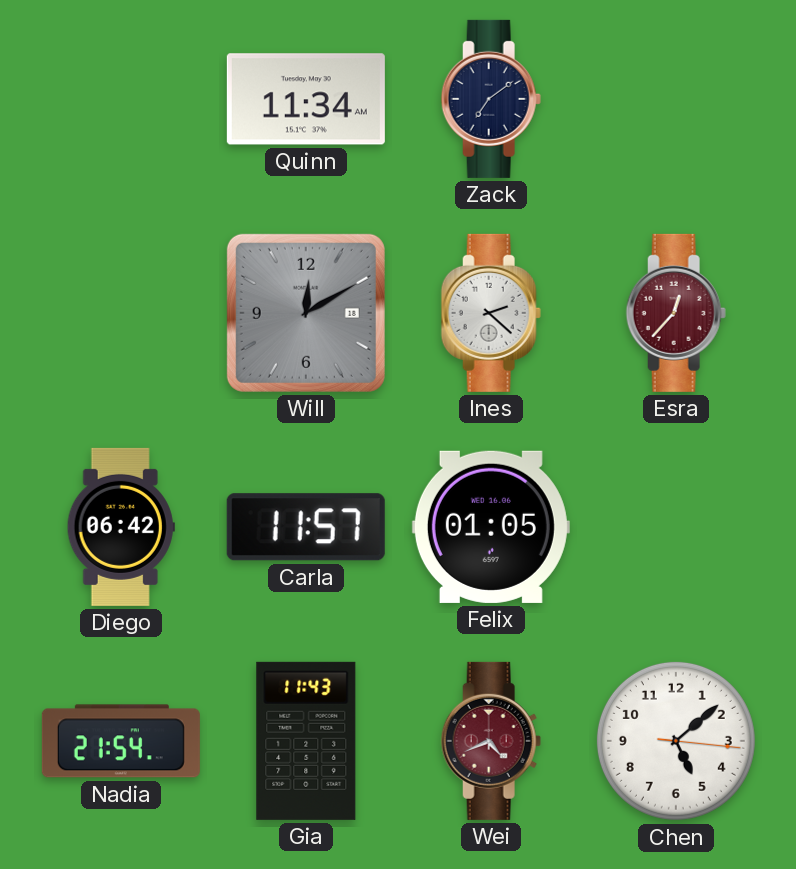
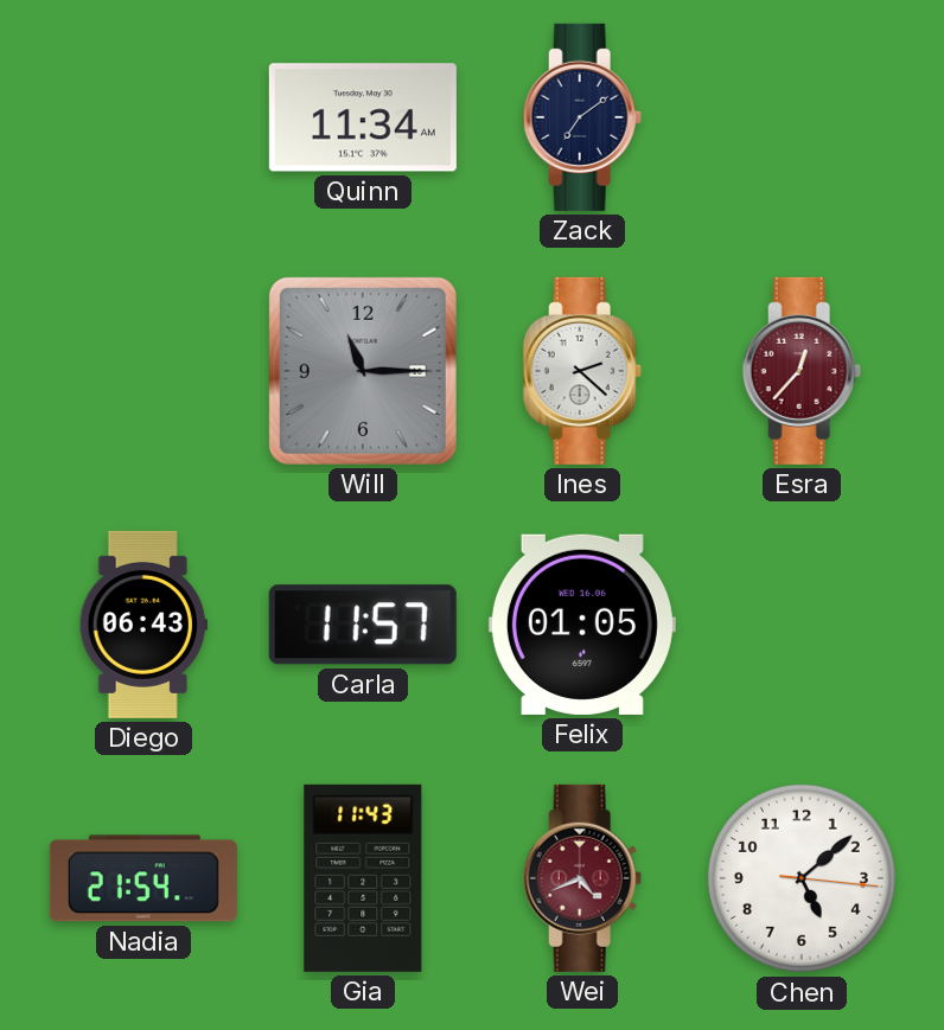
Will: 12:10 -> 11:15
Diego: 06:42 -> 06:43
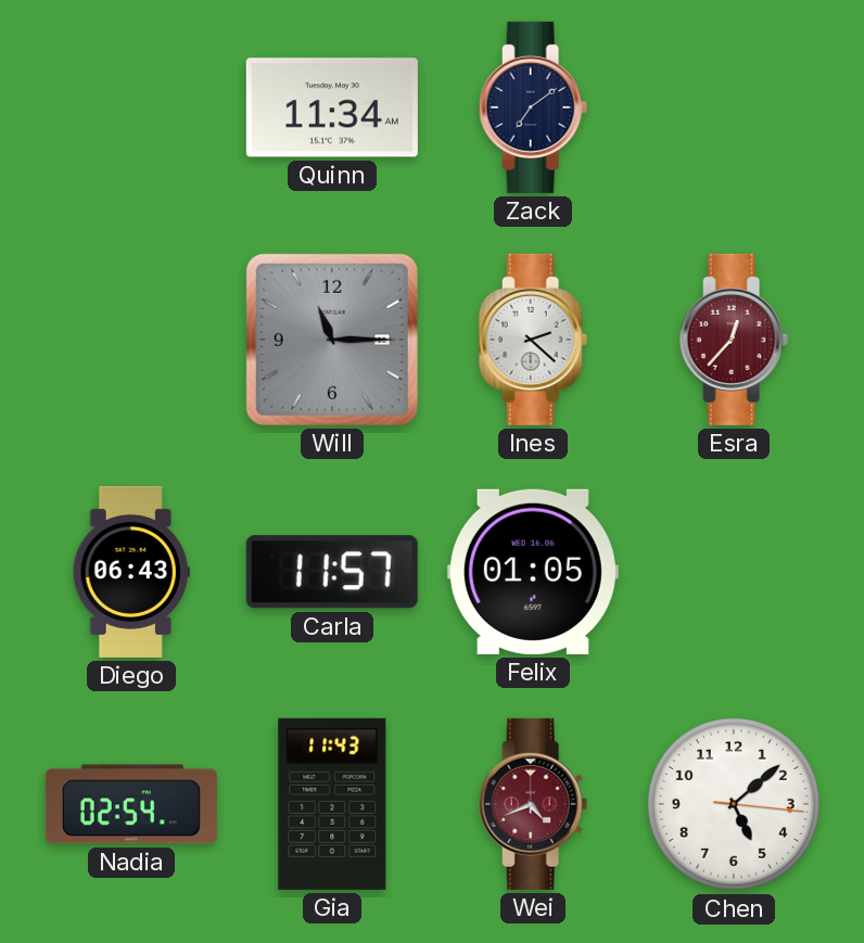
Nadia: 21:54 -> 02:54
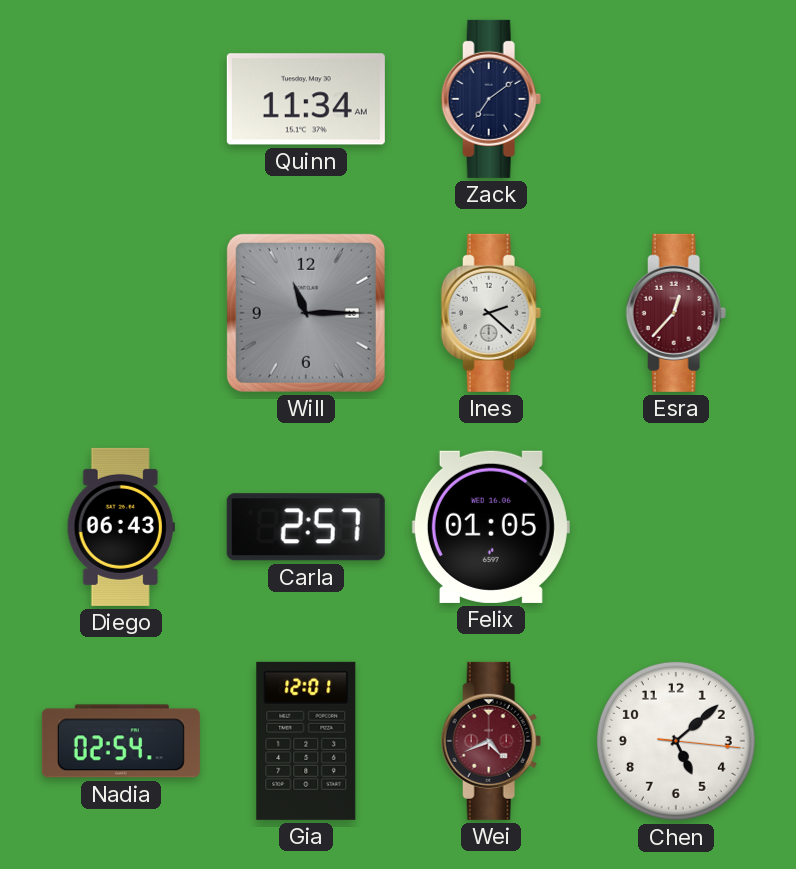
Carla: 11:57 -> 2:57
Gia: 11:43 -> 12:01
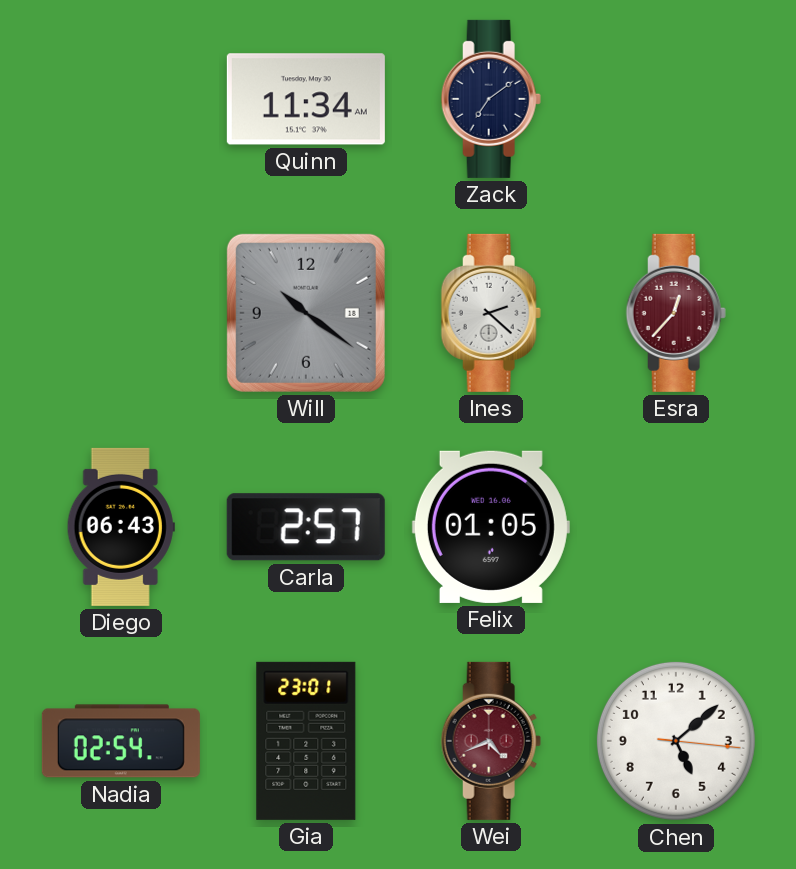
Will: 11:15 -> 10:21
Gia: 12:01 -> 23:01
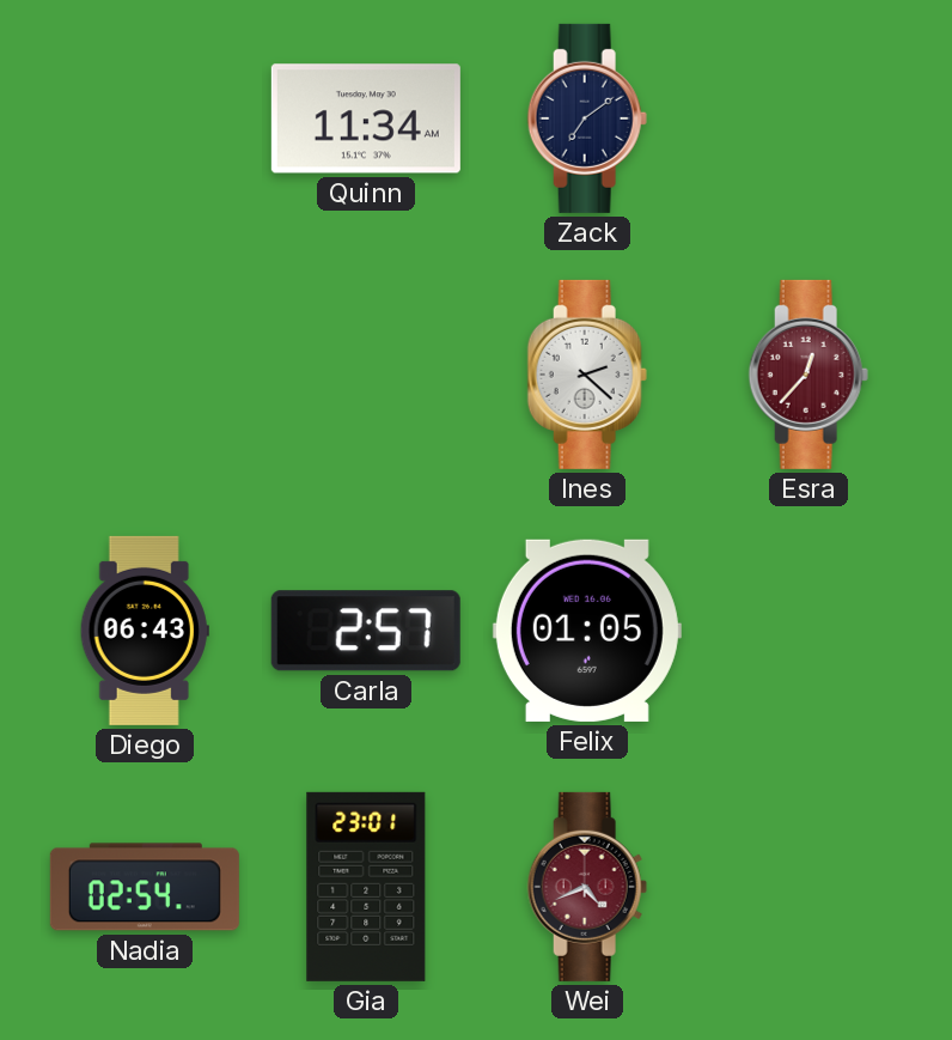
Will: 10:21 -> none
Chen: 5:08 -> none
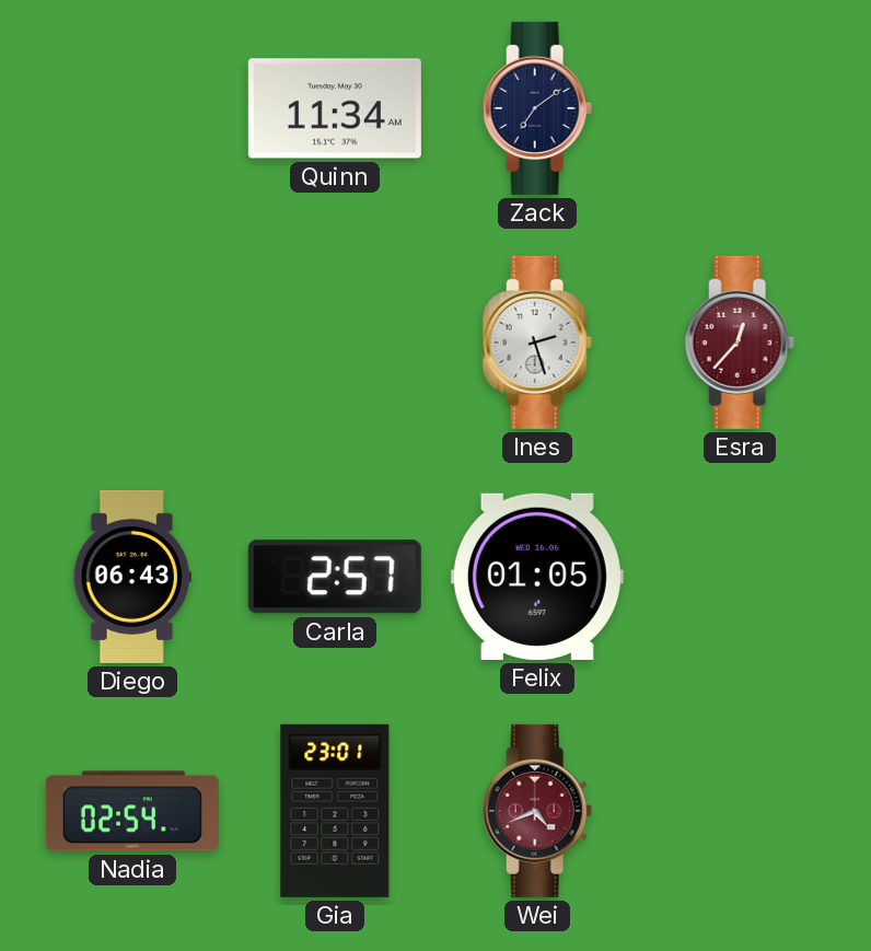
Ines: 2:22 -> 2:27
